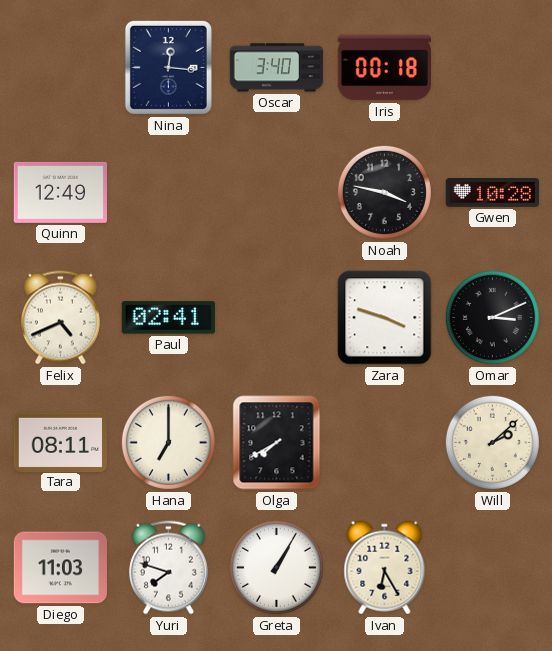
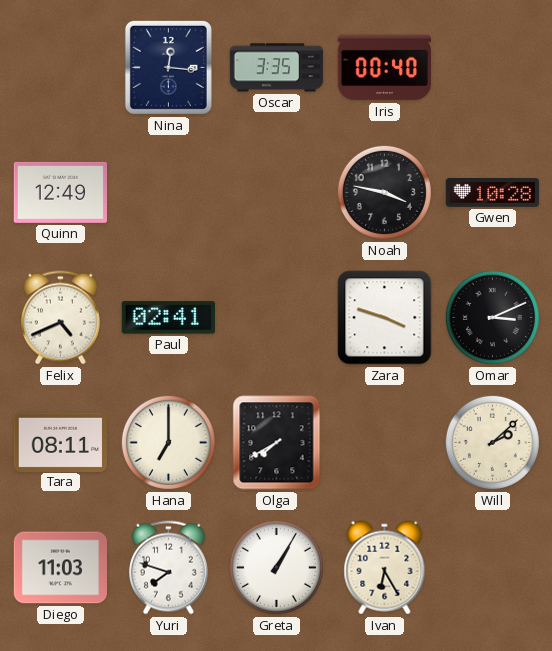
Oscar: 3:40 -> 3:35
Iris: 00:18 -> 00:40
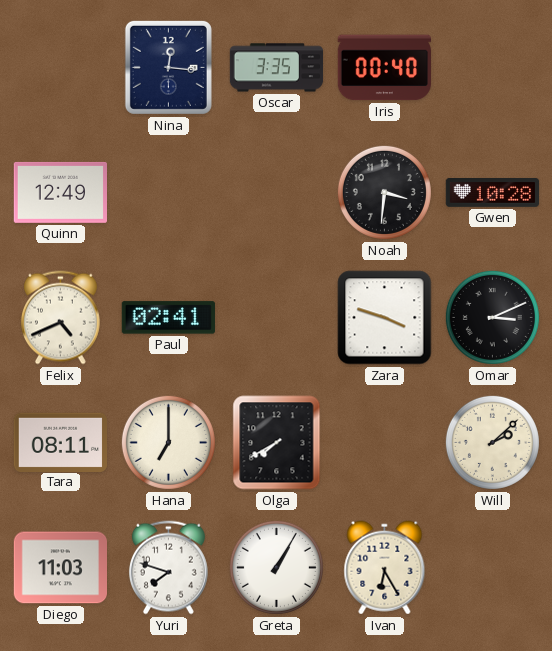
Noah: 3:47 -> 3:31
